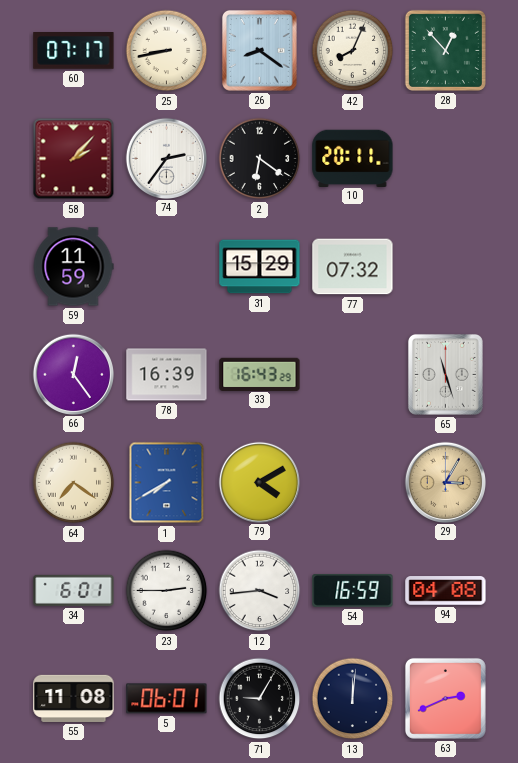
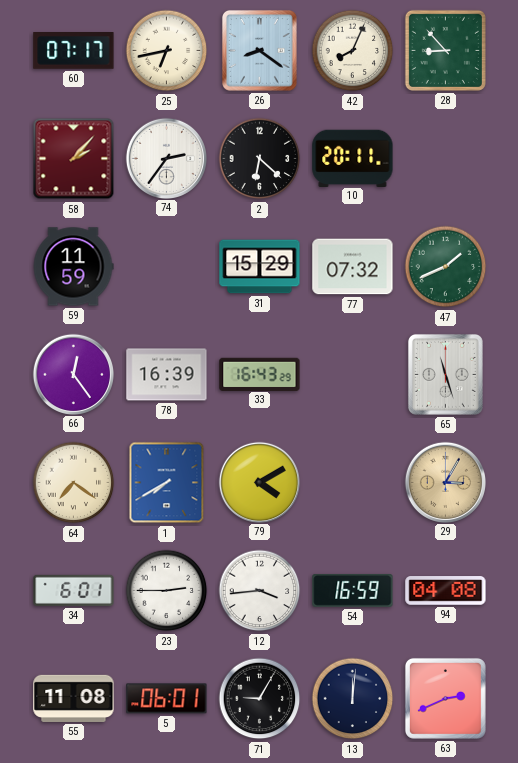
25: 8:43 -> 6:43
28: 12:53 -> 8:53
2: 6:21 -> 6:22
47: none -> 1:41
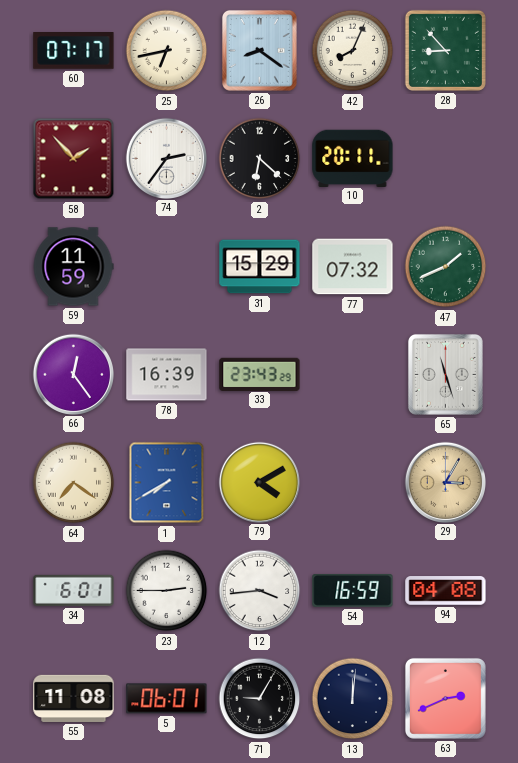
58: 2:07 -> 1:53
33: 16:43 -> 23:43
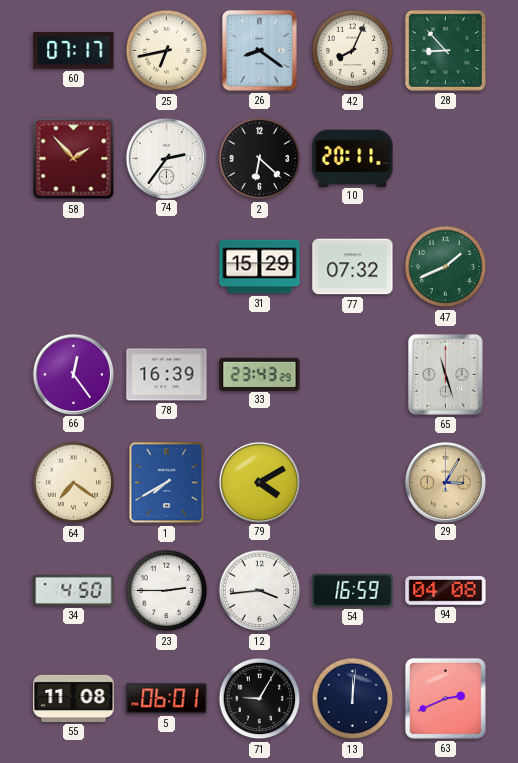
59: 11:59 -> none
34: 6:01 -> 4:50
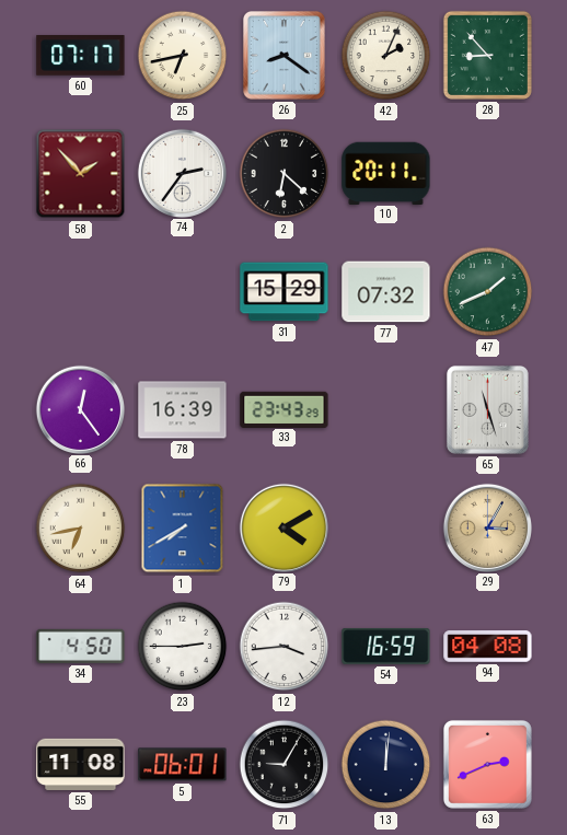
42: 8:04 -> 2:04
64: 7:21 -> 6:43
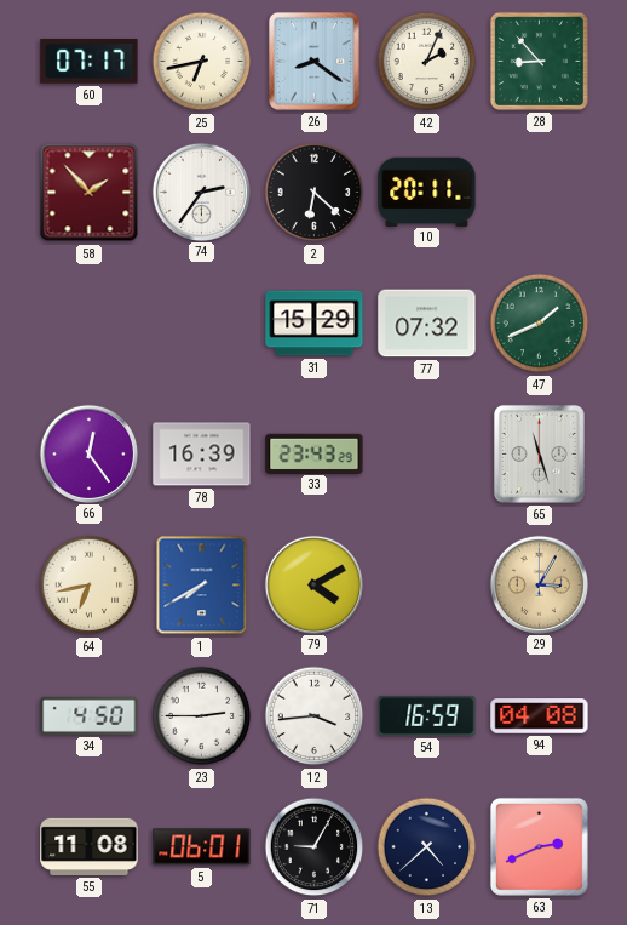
13: 12:01 -> 4:38
